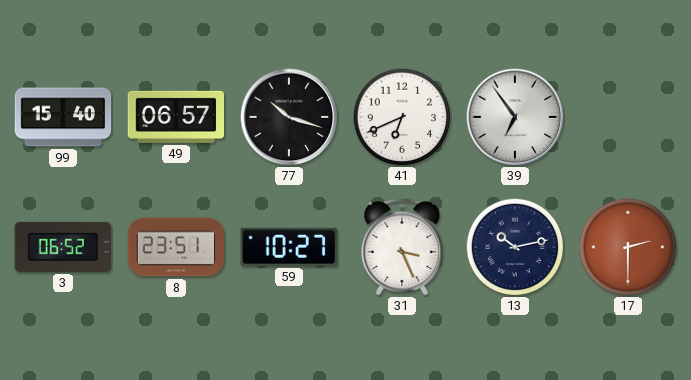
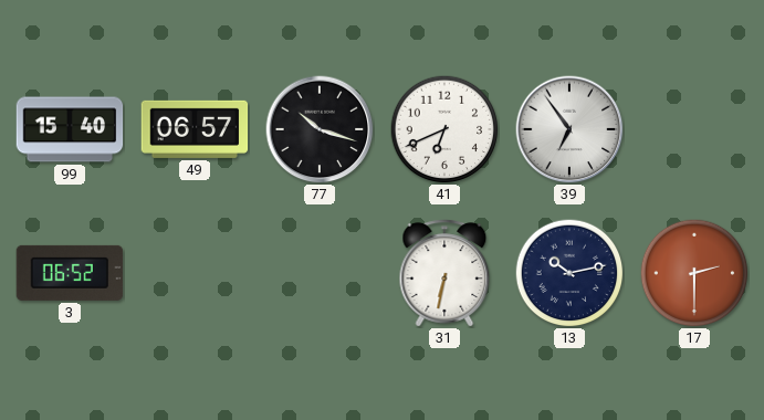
8: 23:51 -> none
59: 10:27 -> none
31: 3:26 -> 6:32
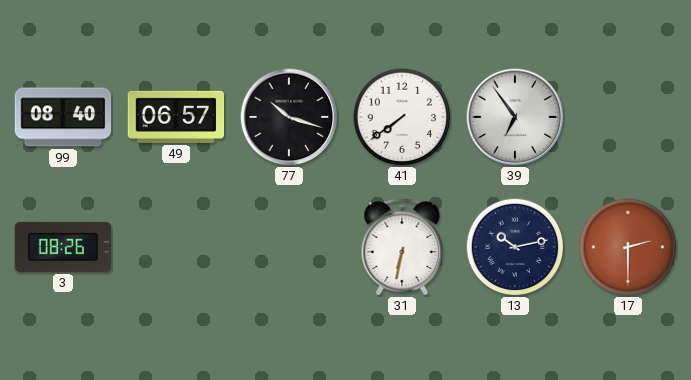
99: 15:40 -> 08:40
41: 6:41 -> 7:39
3: 06:52 -> 08:26
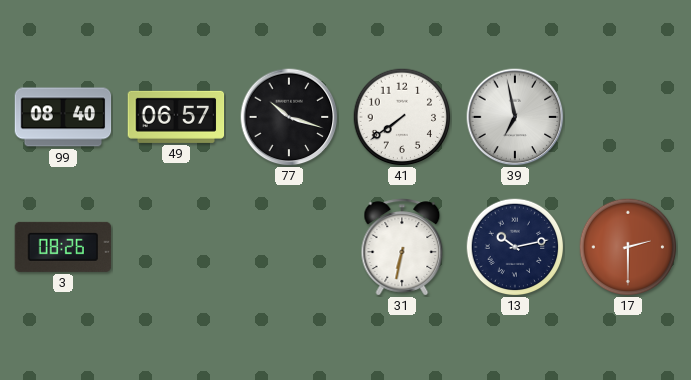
39: 6:54 -> 6:58
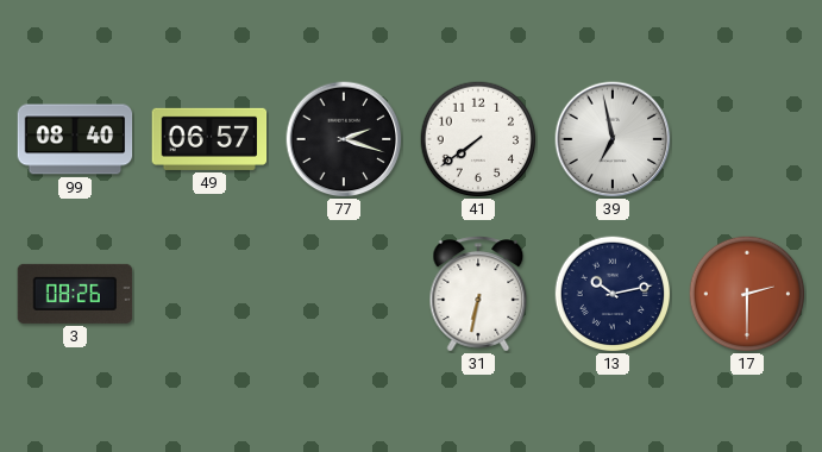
77: 10:18 -> 2:18
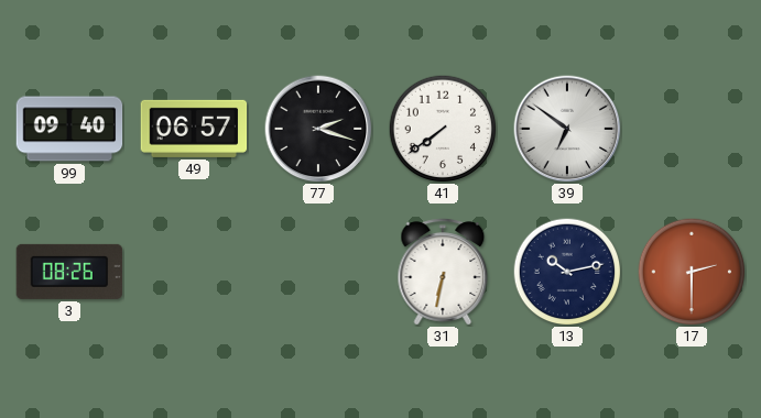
99: 08:40 -> 09:40
39: 6:58 -> 6:51
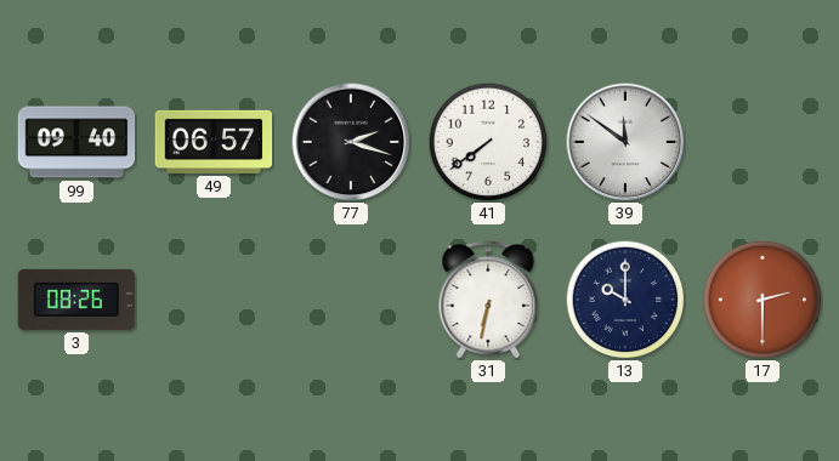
39: 6:51 -> 11:51
13: 10:13 -> 10:00
